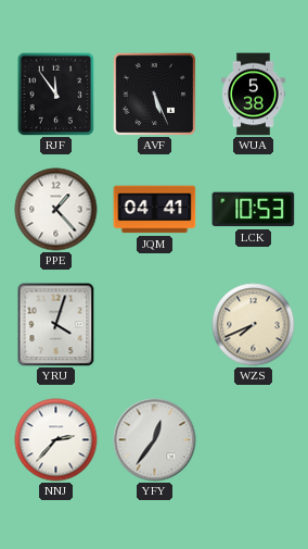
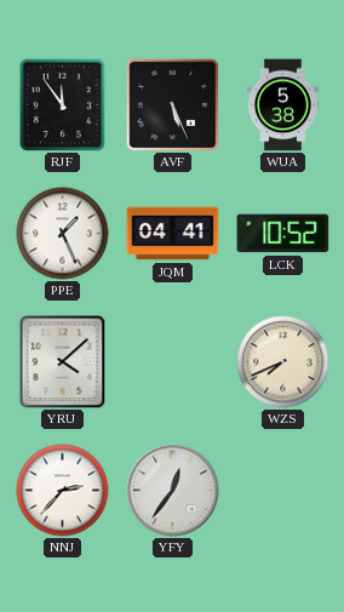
PPE: 1:23 -> 1:26
LCK: 10:53 -> 10:52
YRU: 4:03 -> 4:08
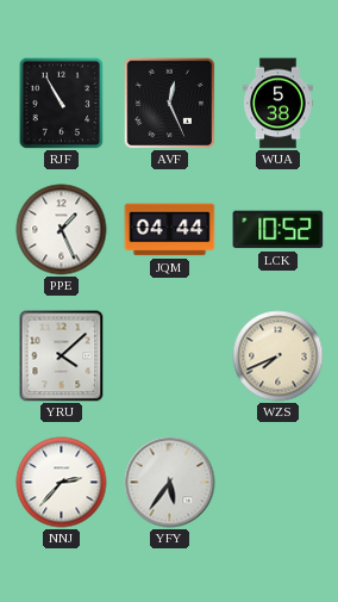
RJF: 11:54 -> 10:55
AVF: 5:26 -> 12:26
JQM: 04:41 -> 04:44
YFY: 12:36 -> 5:36
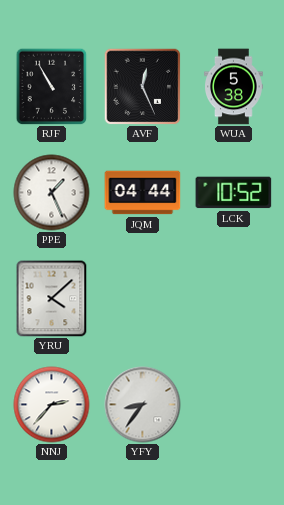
WZS: 7:41 -> none
YFY: 5:36 -> 8:36
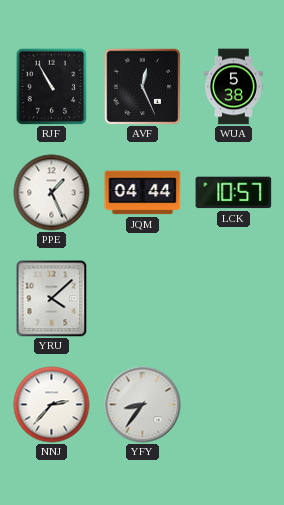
LCK: 10:52 -> 10:57
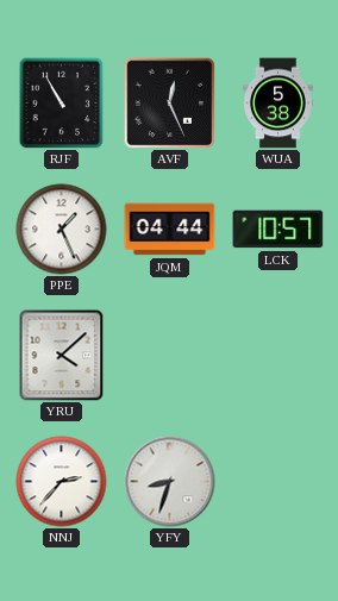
YFY: 8:36 -> 8:33
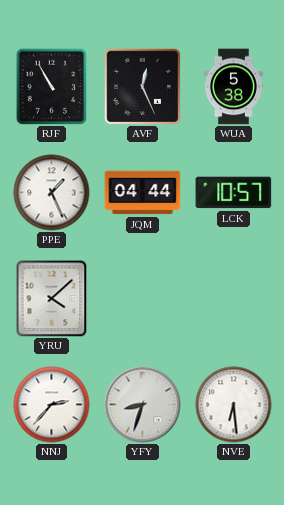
NVE: none -> 6:29
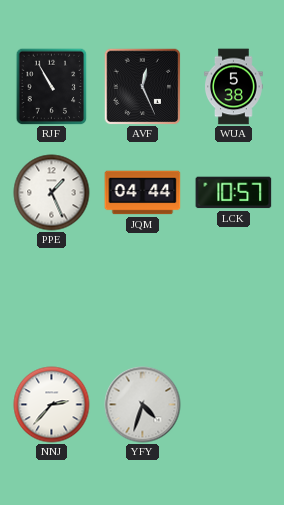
YRU: 4:08 -> none
YFY: 8:33 -> 4:33
NVE: 6:29 -> none
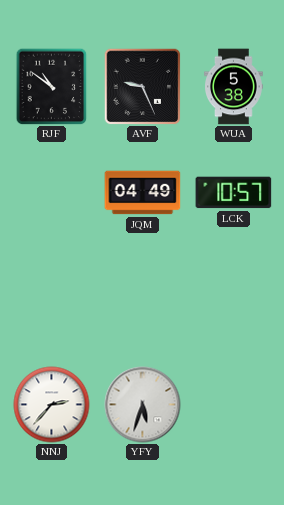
RJF: 10:55 -> 10:51
AVF: 12:26 -> 9:26
PPE: 1:26 -> none
JQM: 04:44 -> 04:49
YFY: 4:33 -> 5:33
